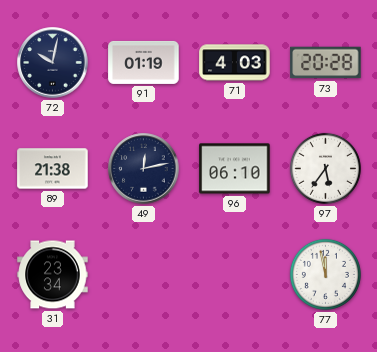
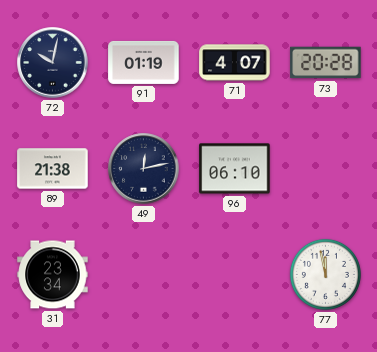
71: 4:03 -> 4:07
97: 5:36 -> none
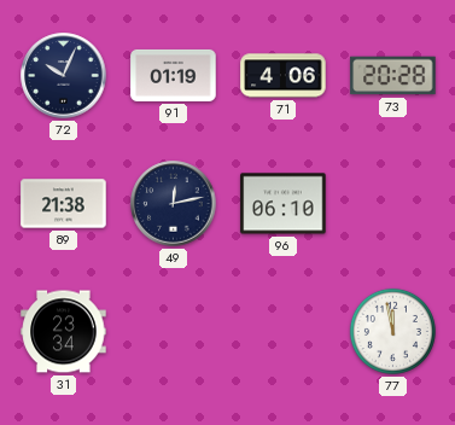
72: 10:02 -> 10:04
71: 4:07 -> 4:06
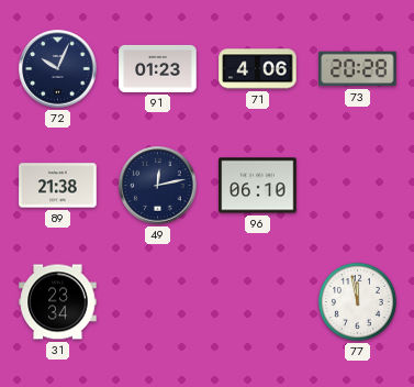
91: 01:19 -> 01:23
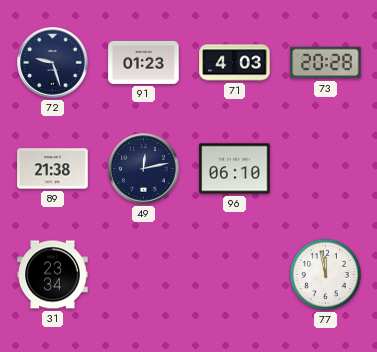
72: 10:04 -> 9:27
71: 4:06 -> 4:03
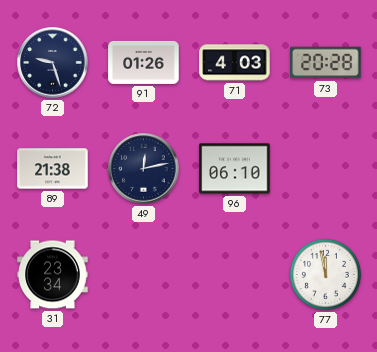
91: 01:23 -> 01:26
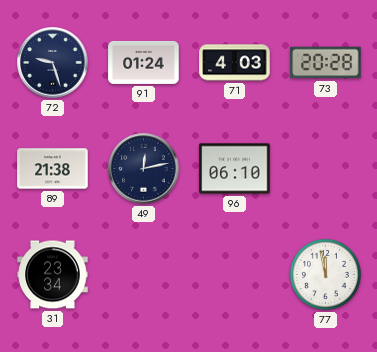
91: 01:26 -> 01:24
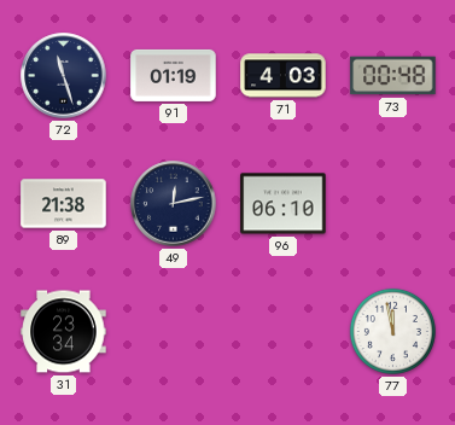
72: 9:27 -> 11:27
91: 01:24 -> 01:19
73: 20:28 -> 00:48
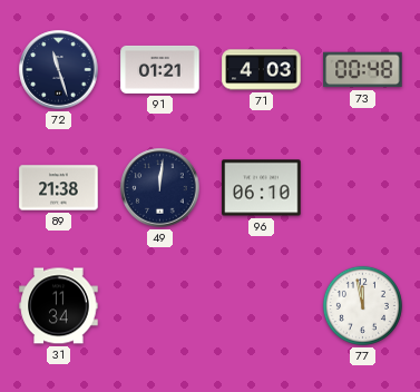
91: 01:19 -> 01:21
49: 12:13 -> 12:01
31: 23:34 -> 11:34
